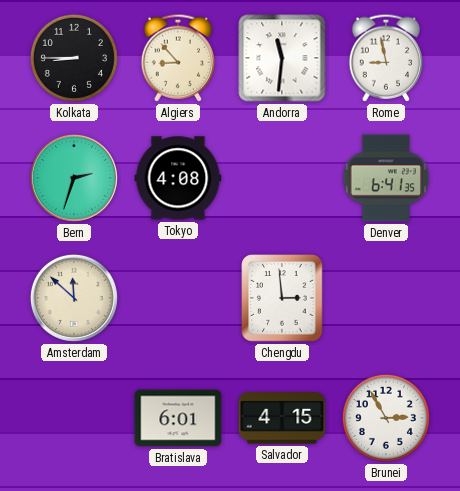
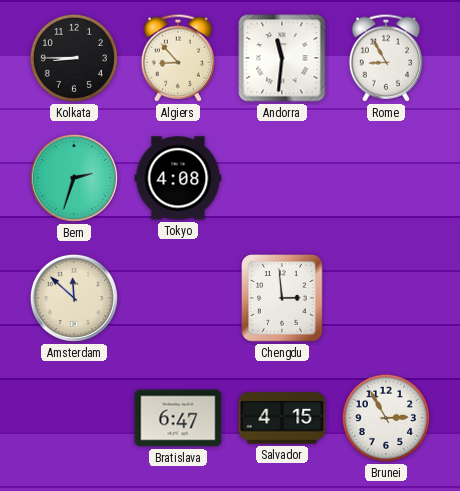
Rome: 8:58 -> 8:55
Denver: 6:41 -> none
Bratislava: 6:01 -> 6:47
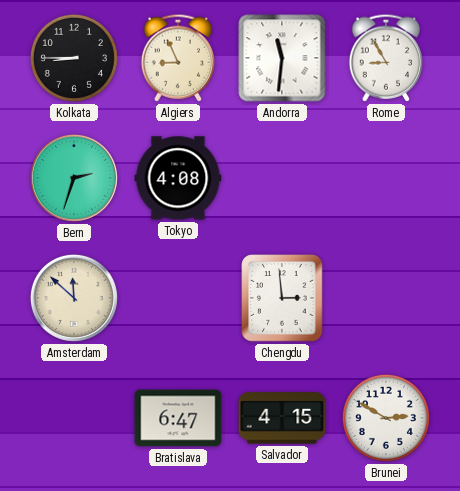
Algiers: 8:53 -> 8:56
Brunei: 2:55 -> 2:50
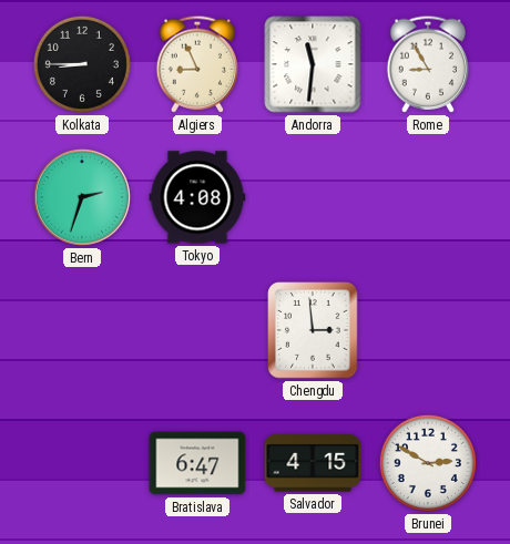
Amsterdam: 11:52 -> none
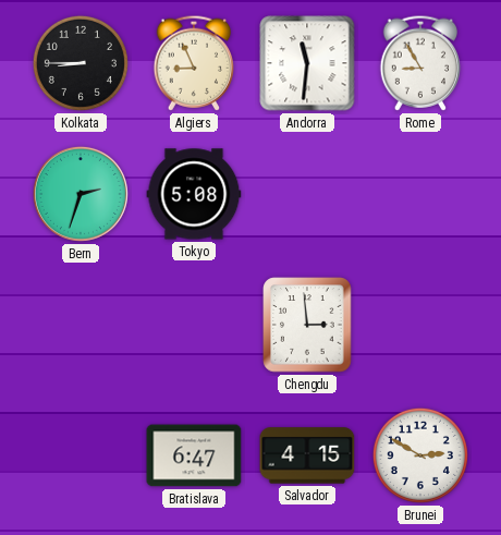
Tokyo: 4:08 -> 5:08
